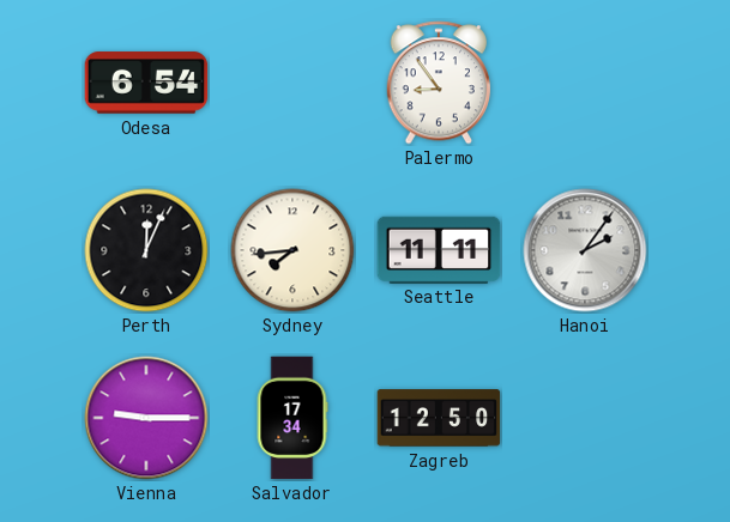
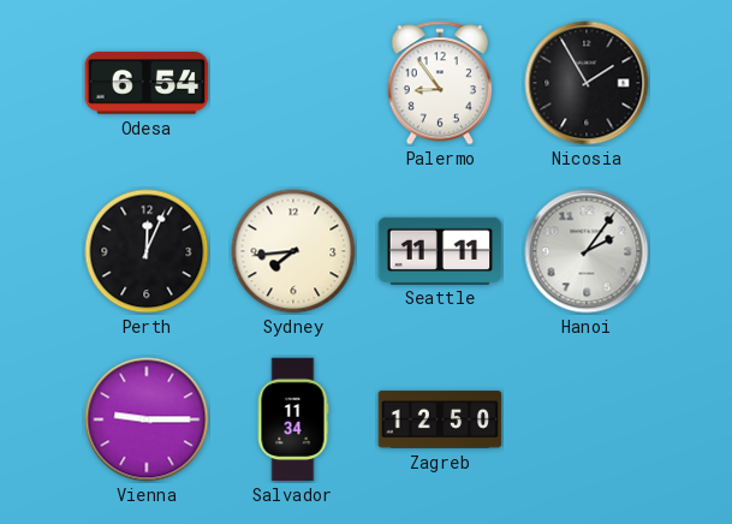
Nicosia: none -> 1:55
Salvador: 17:34 -> 11:34
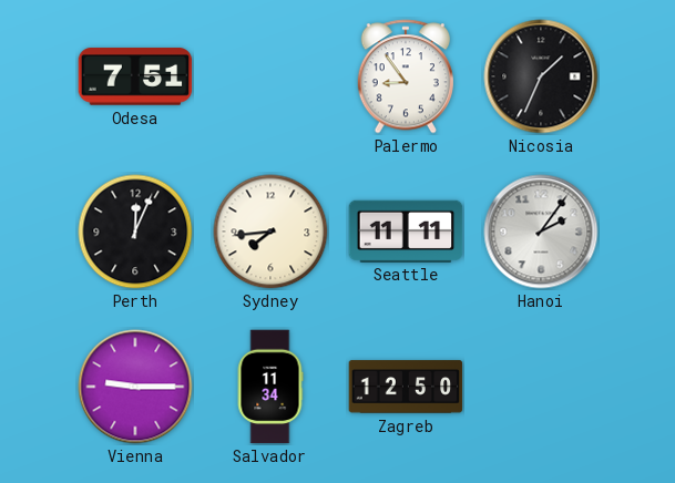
Odesa: 6:54 -> 7:51
Nicosia: 1:55 -> 1:34
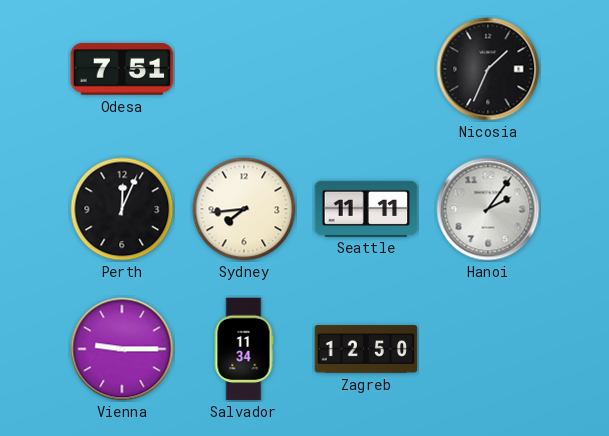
Palermo: 8:54 -> none
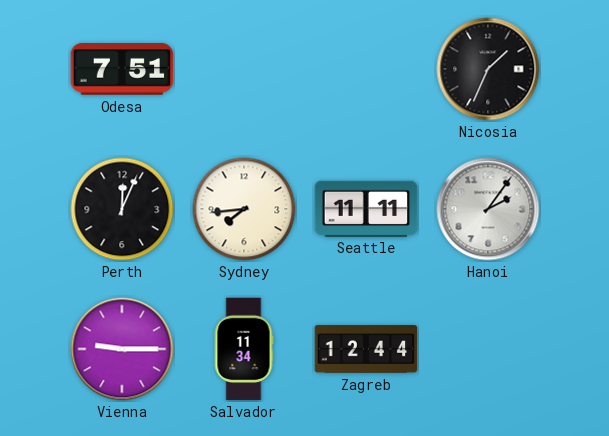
Zagreb: 12:50 -> 12:44
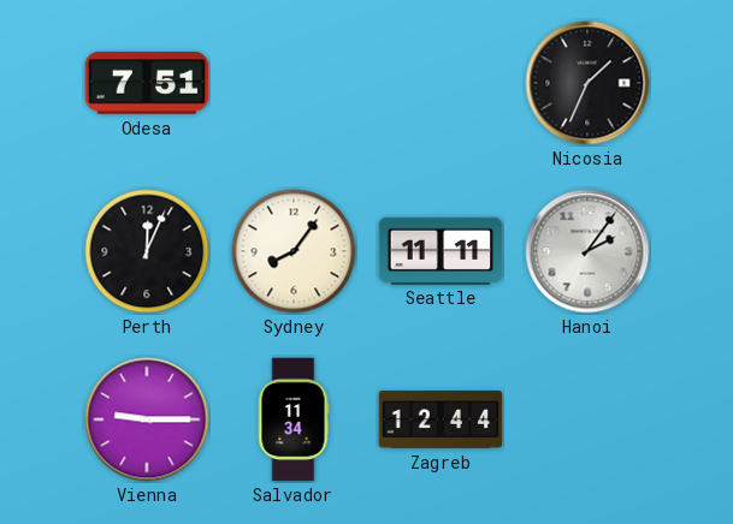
Sydney: 7:44 -> 8:06
